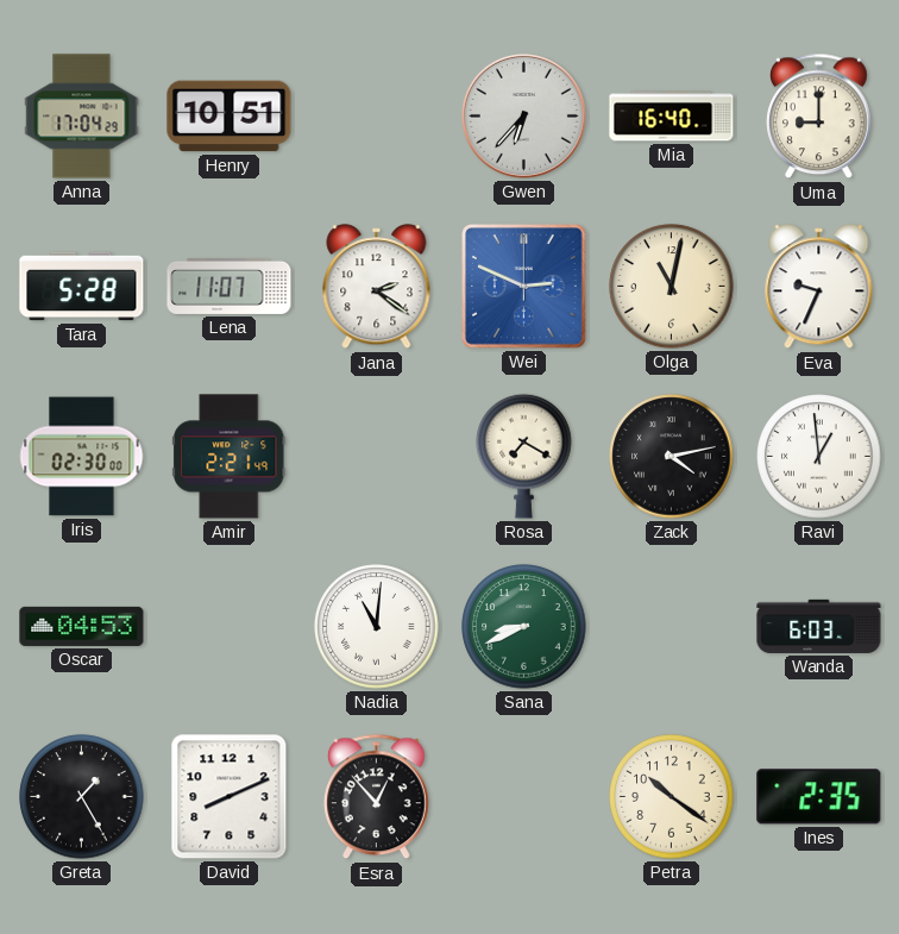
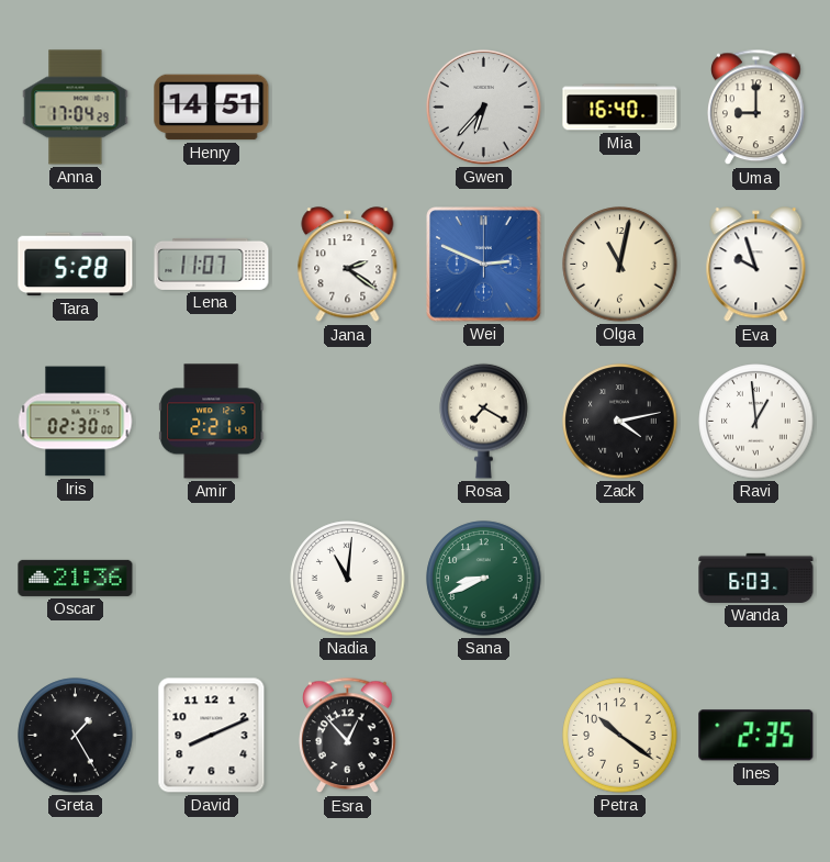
Henry: 10:51 -> 14:51
Eva: 9:34 -> 9:57
Oscar: 04:53 -> 21:36
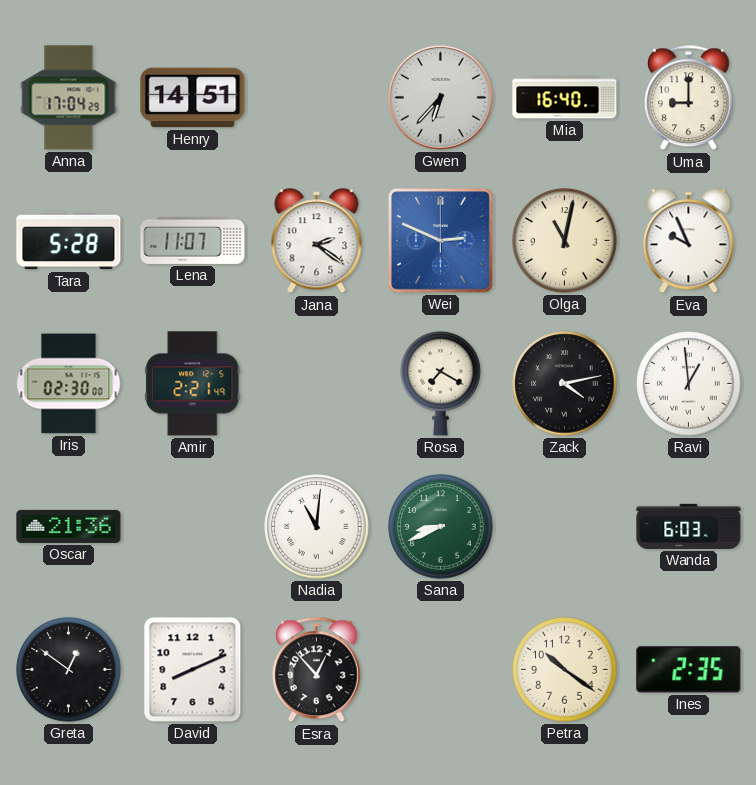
Eva: 9:57 -> 9:56
Greta: 1:25 -> 12:51
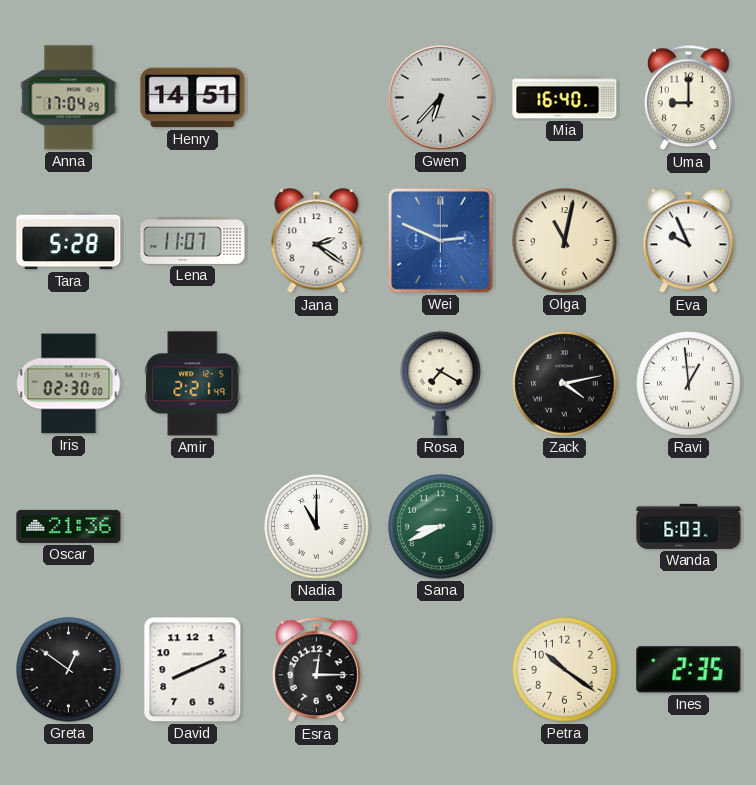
Nadia: 11:01 -> 11:00
Esra: 12:53 -> 12:15
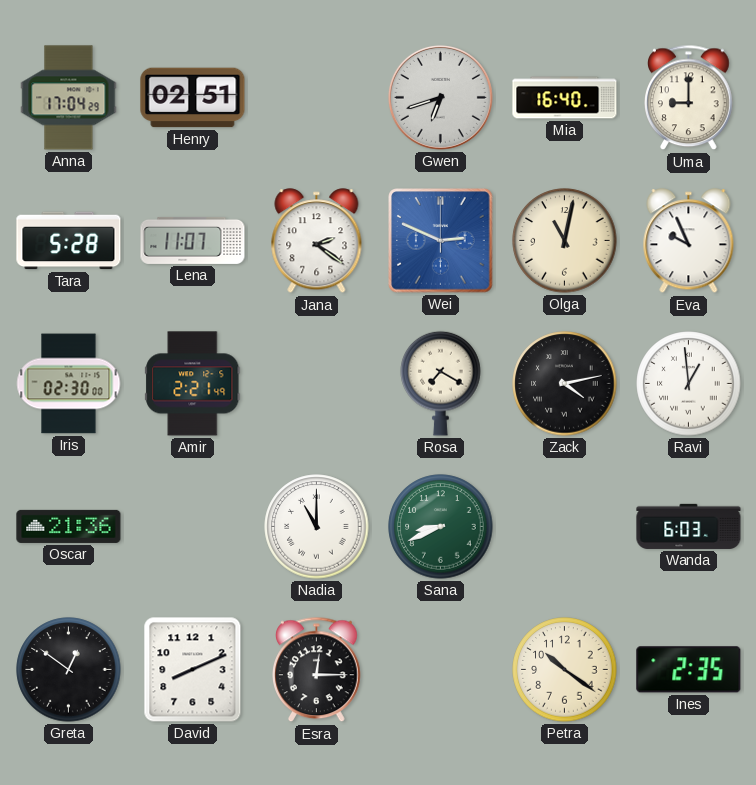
Henry: 14:51 -> 02:51
Gwen: 6:37 -> 6:42
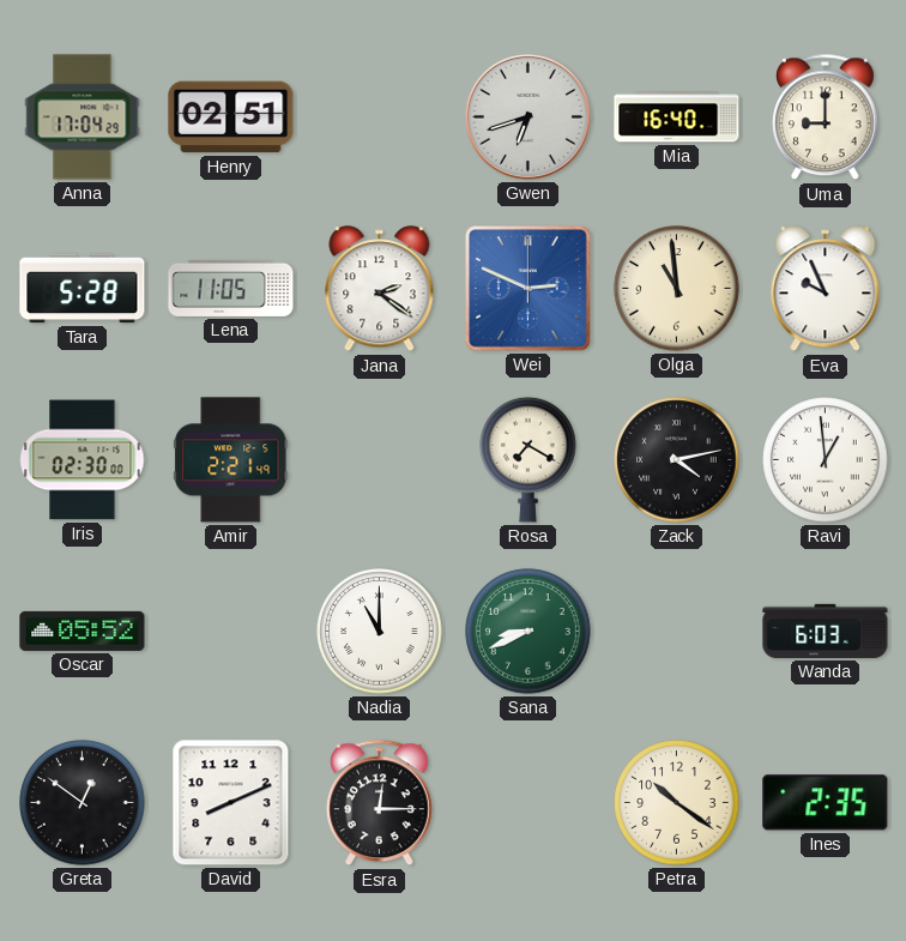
Lena: 11:07 -> 11:05
Olga: 11:02 -> 10:59
Oscar: 21:36 -> 05:52
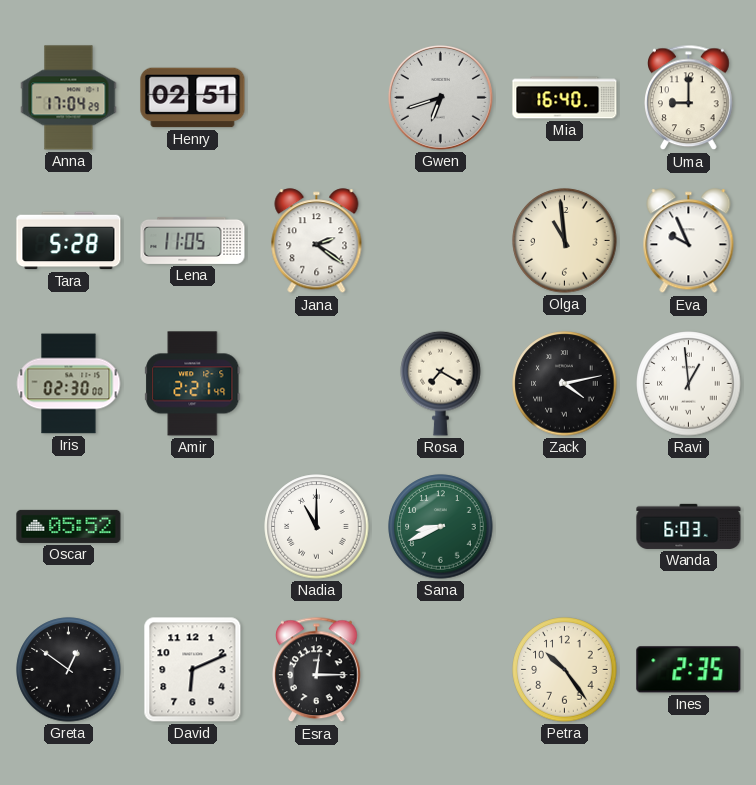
Wei: 2:49 -> none
David: 8:11 -> 6:11
Petra: 10:21 -> 10:24
